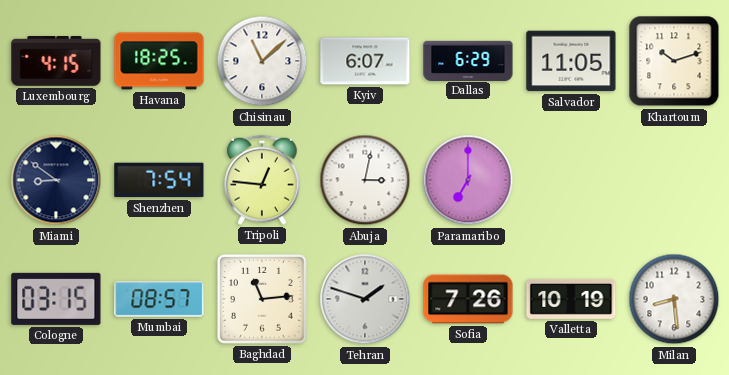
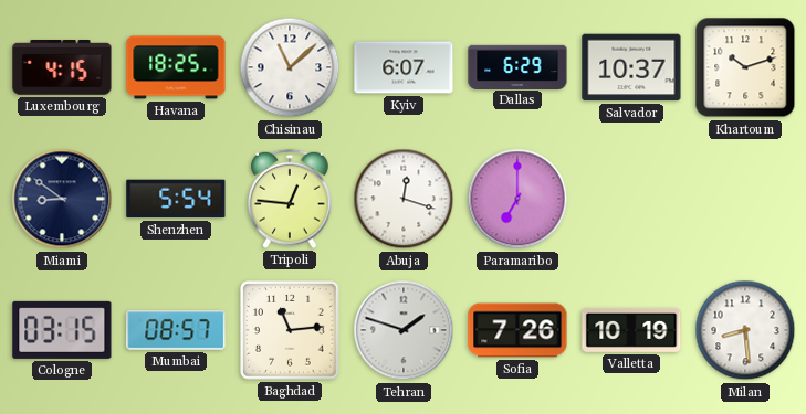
Salvador: 11:05 -> 10:37
Shenzhen: 7:54 -> 5:54
Abuja: 3:02 -> 12:18
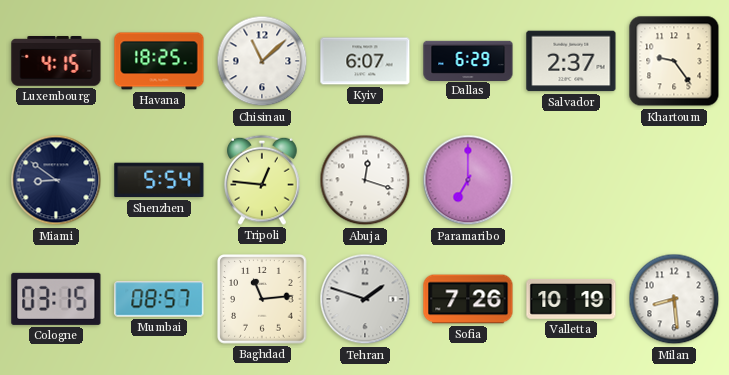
Salvador: 10:37 -> 2:37
Khartoum: 10:12 -> 9:24
